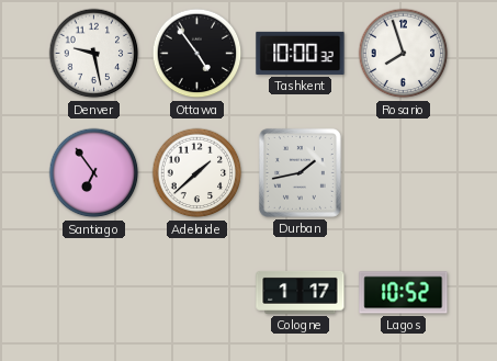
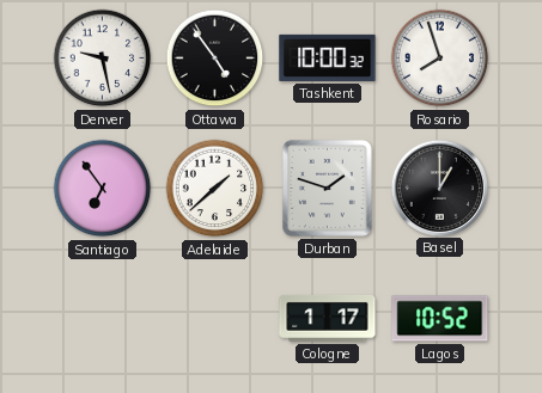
Durban: 1:43 -> 1:48
Basel: none -> 1:00
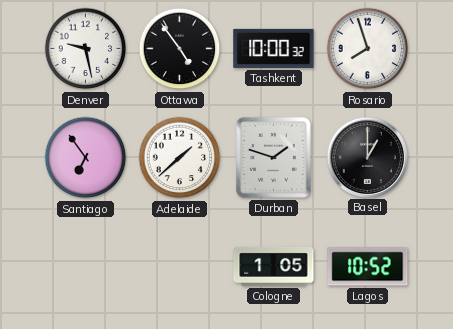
Cologne: 1:17 -> 1:05
